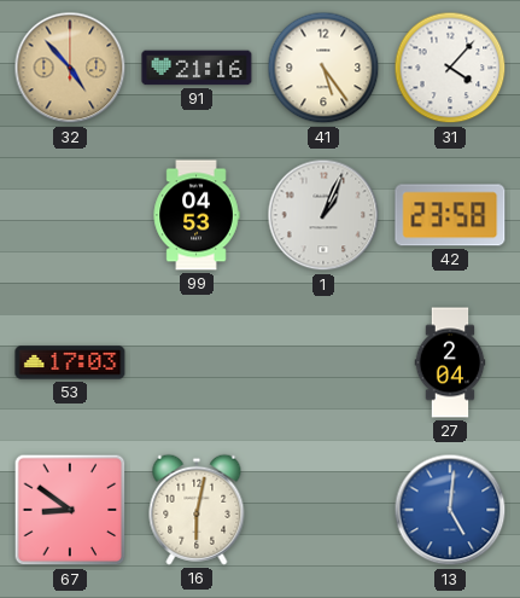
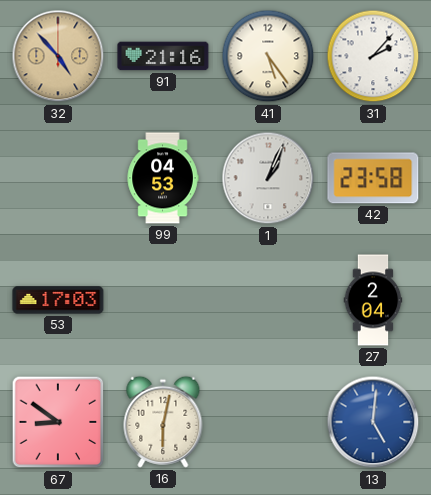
31: 4:07 -> 2:07
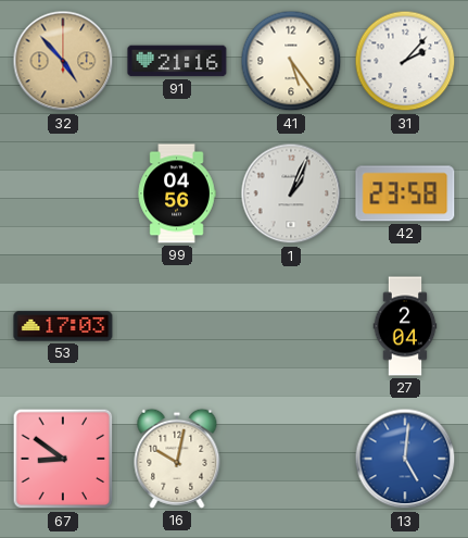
99: 04:53 -> 04:56
16: 6:02 -> 10:02
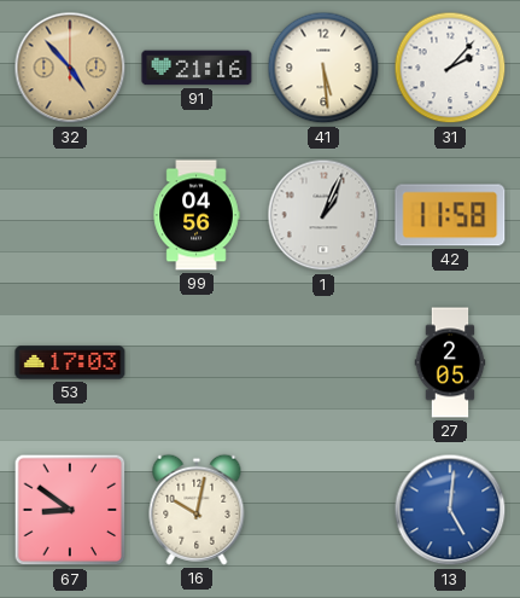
41: 5:24 -> 5:29
42: 23:58 -> 11:58
27: 2:04 -> 2:05
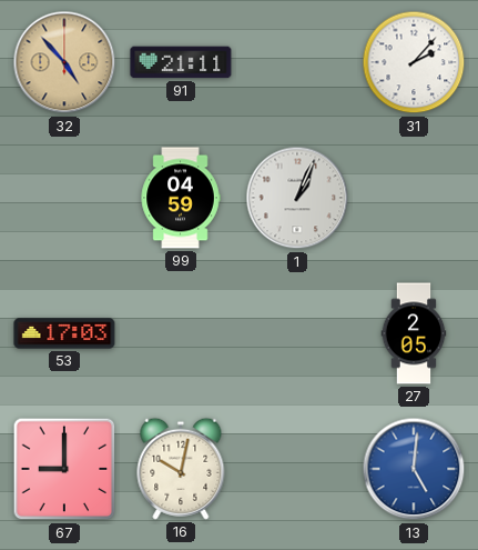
91: 21:16 -> 21:11
41: 5:29 -> none
99: 04:56 -> 04:59
42: 11:58 -> none
67: 8:51 -> 9:00
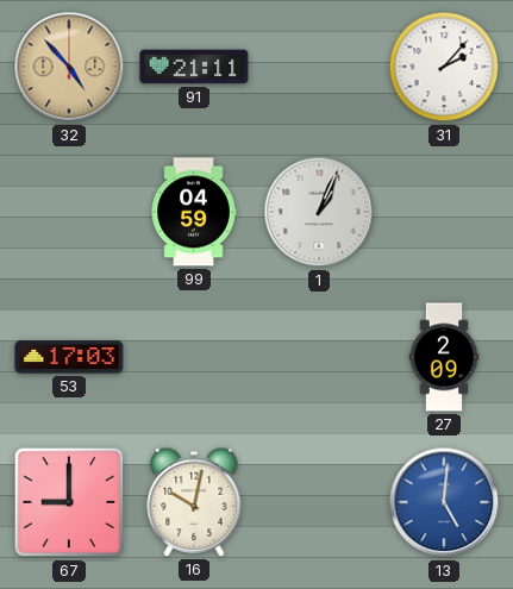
27: 2:05 -> 2:09
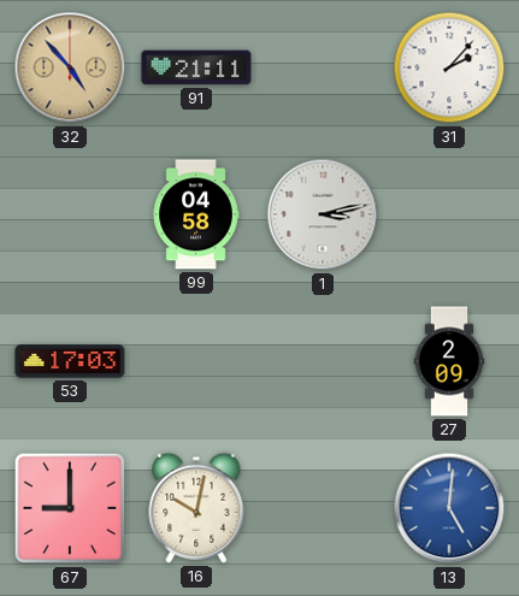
99: 04:59 -> 04:58
1: 1:04 -> 3:13
